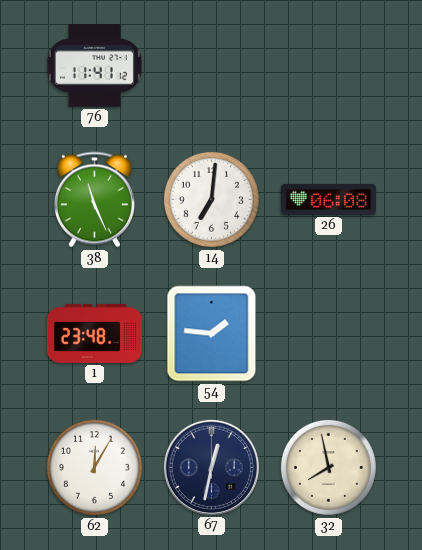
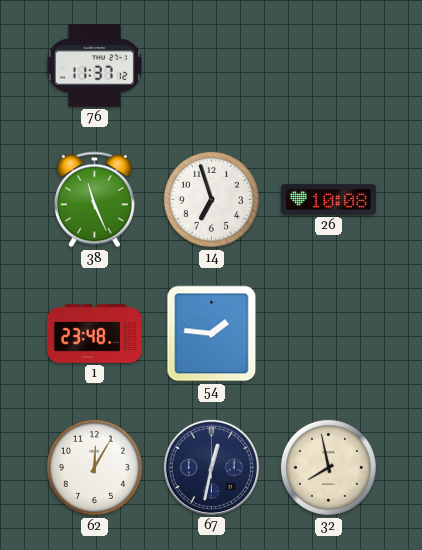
76: 11:41 -> 11:37
14: 7:01 -> 6:57
26: 06:08 -> 10:08
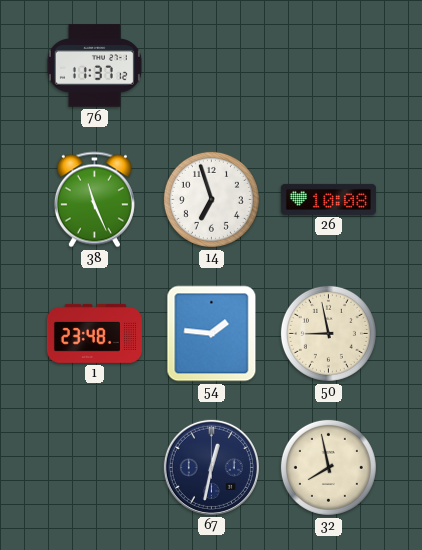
50: none -> 8:58
62: 12:05 -> none
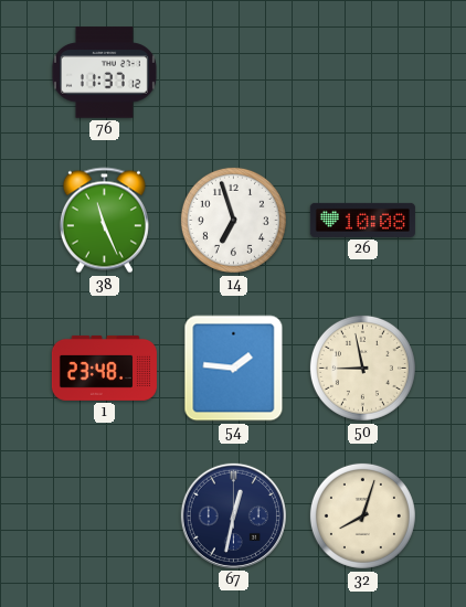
32: 7:58 -> 8:03
